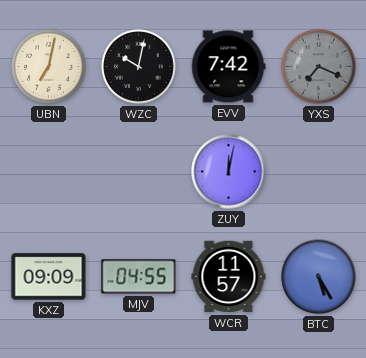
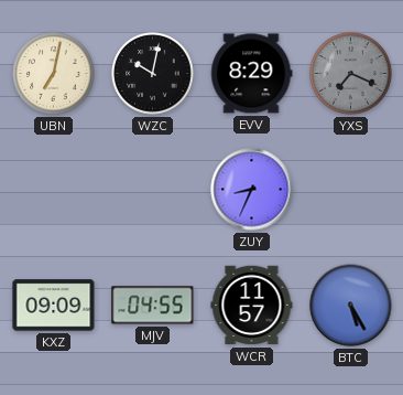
EVV: 7:42 -> 8:29
ZUY: 12:02 -> 8:34
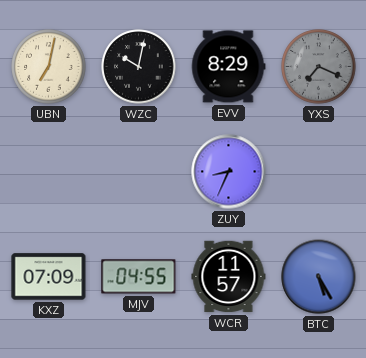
KXZ: 09:09 -> 07:09
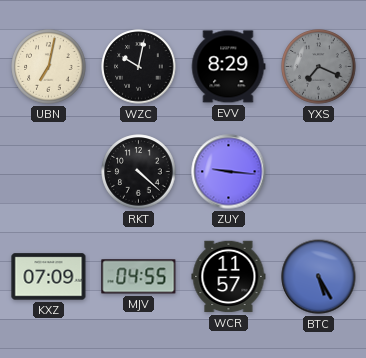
RKT: none -> 4:22
ZUY: 8:34 -> 9:16
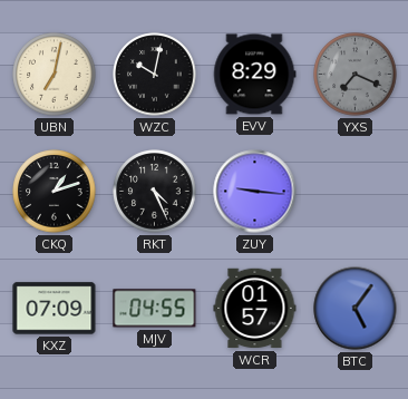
CKQ: none -> 1:12
RKT: 4:22 -> 4:26
WCR: 11:57 -> 01:57
BTC: 5:25 -> 5:06
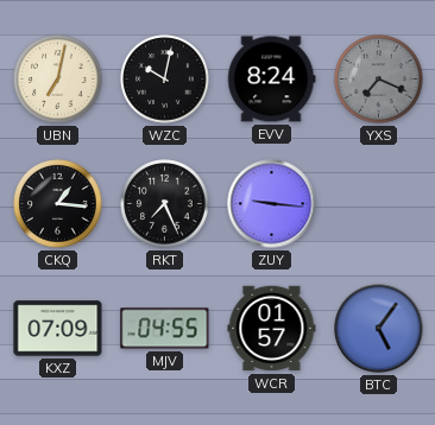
EVV: 8:29 -> 8:24
CKQ: 1:12 -> 1:16
RKT: 4:26 -> 7:26
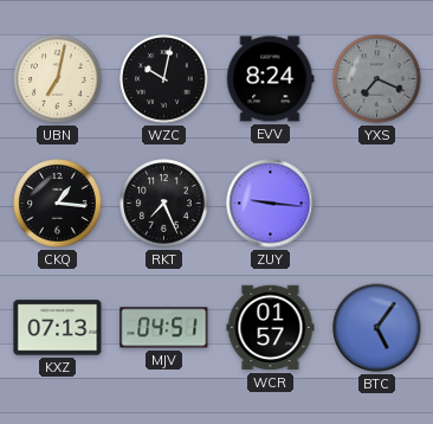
KXZ: 07:09 -> 07:13
MJV: 04:55 -> 04:51
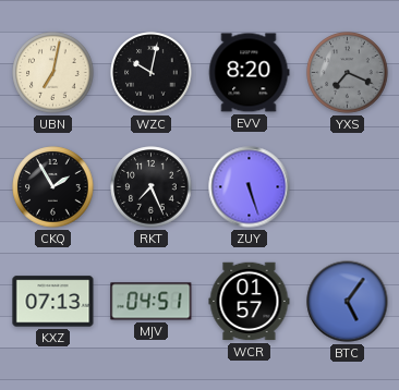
EVV: 8:24 -> 8:20
CKQ: 1:16 -> 1:55
ZUY: 9:16 -> 5:27
